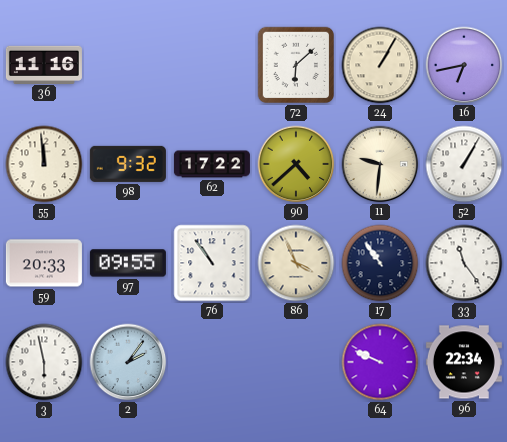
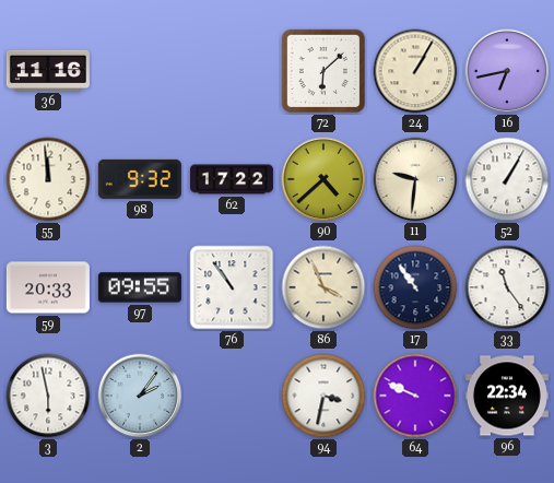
94: none -> 3:32
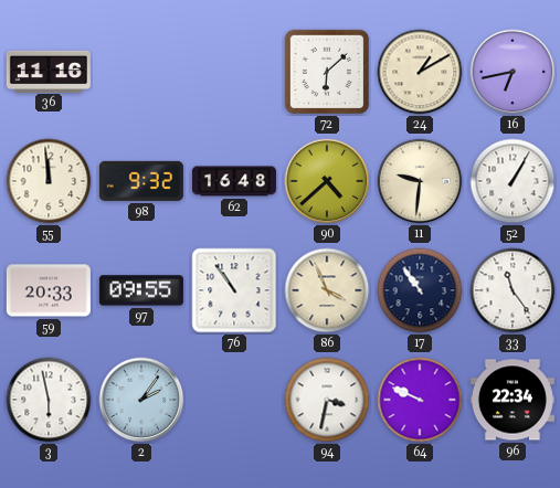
24: 1:05 -> 1:10
62: 17:22 -> 16:48
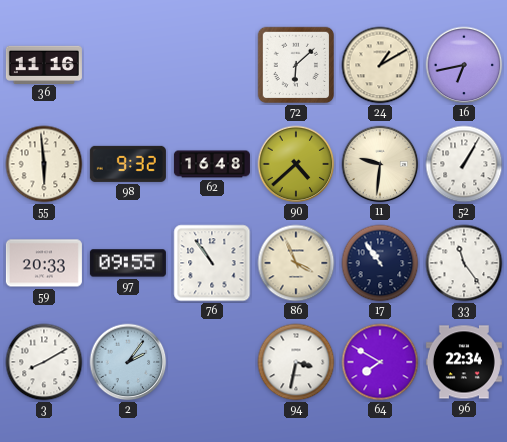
55: 11:59 -> 5:59
3: 5:58 -> 8:10
64: 9:49 -> 7:50
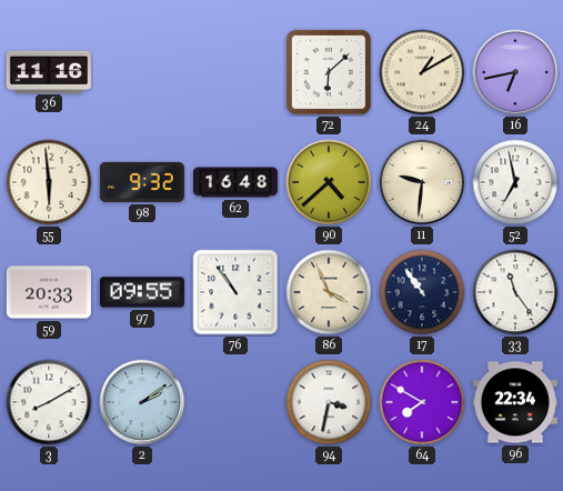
52: 1:05 -> 6:58
2: 2:06 -> 2:09
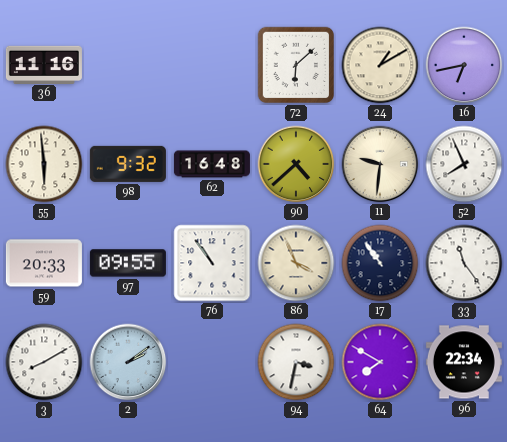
52: 6:58 -> 7:56
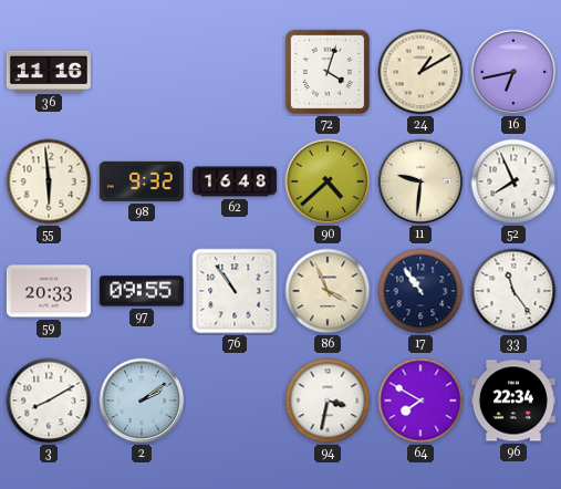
72: 6:08 -> 4:03
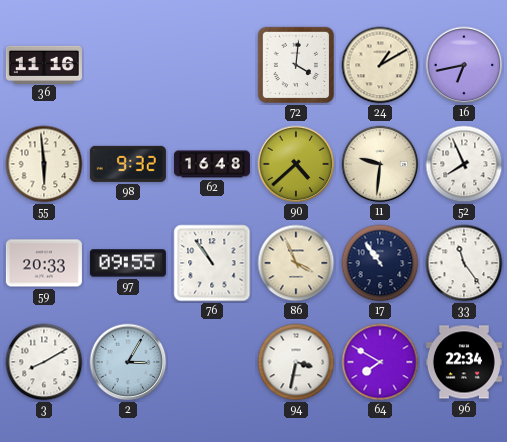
72: 4:03 -> 4:01
2: 2:09 -> 3:05
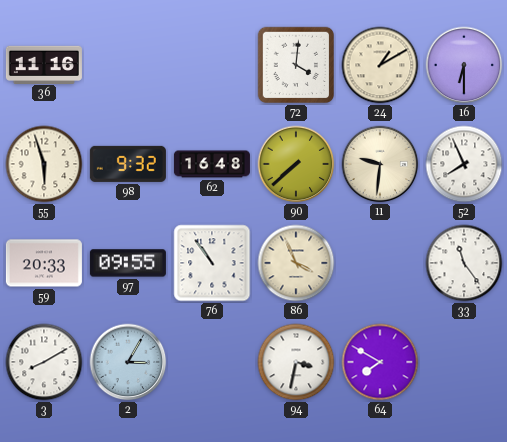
16: 6:43 -> 6:30
55: 5:59 -> 5:57
90: 4:38 -> 7:38
17: 10:54 -> none
96: 22:34 -> none
